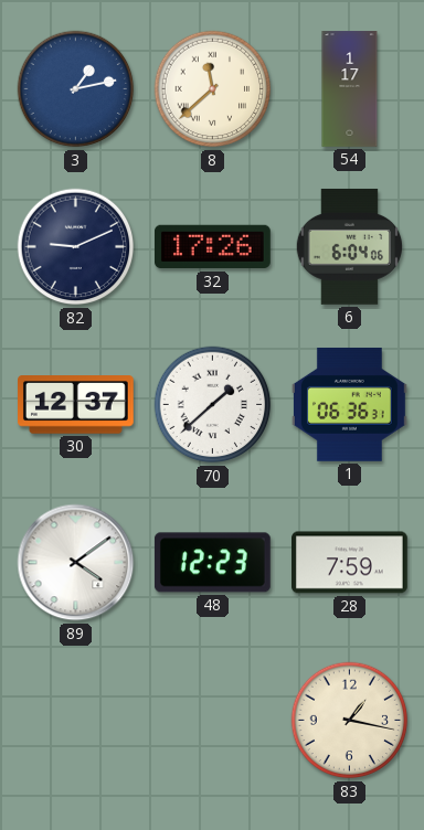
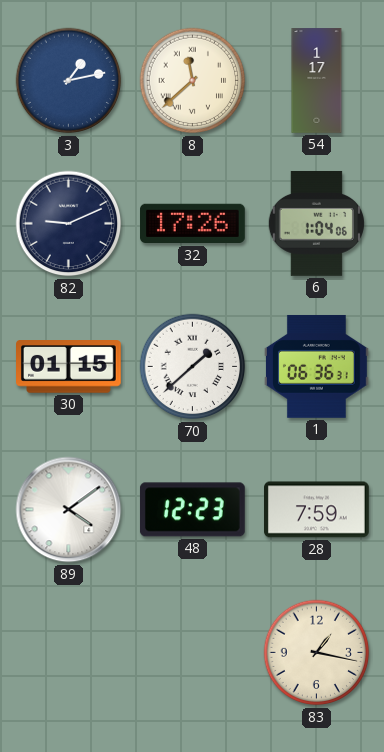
6: 6:04 -> 1:04
30: 12:37 -> 01:15
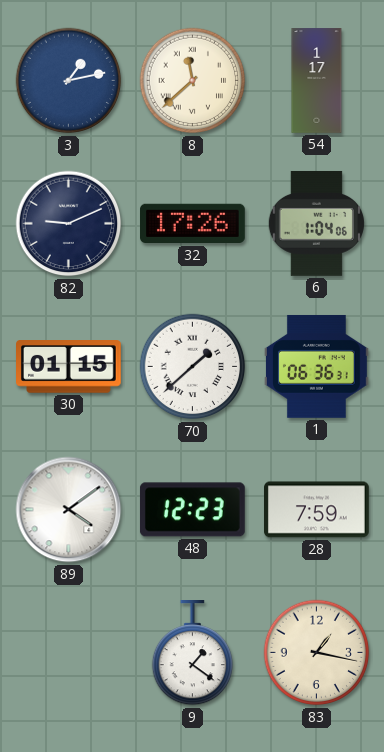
9: none -> 1:21
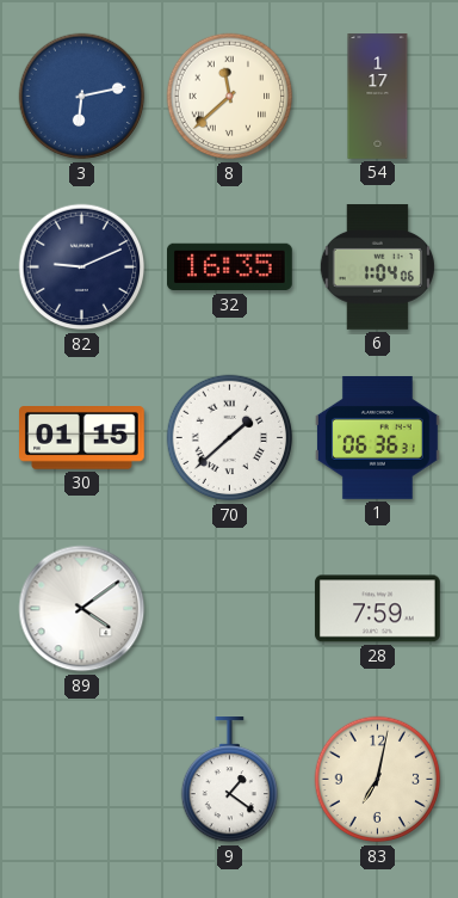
3: 1:13 -> 6:13
32: 17:26 -> 16:35
48: 12:23 -> none
83: 1:17 -> 7:02
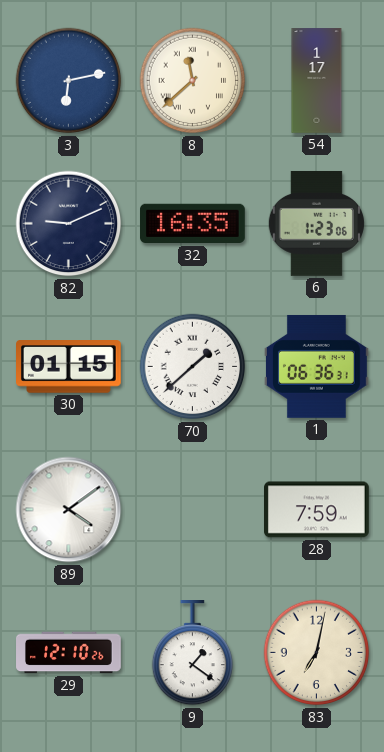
6: 1:04 -> 1:23
29: none -> 12:10
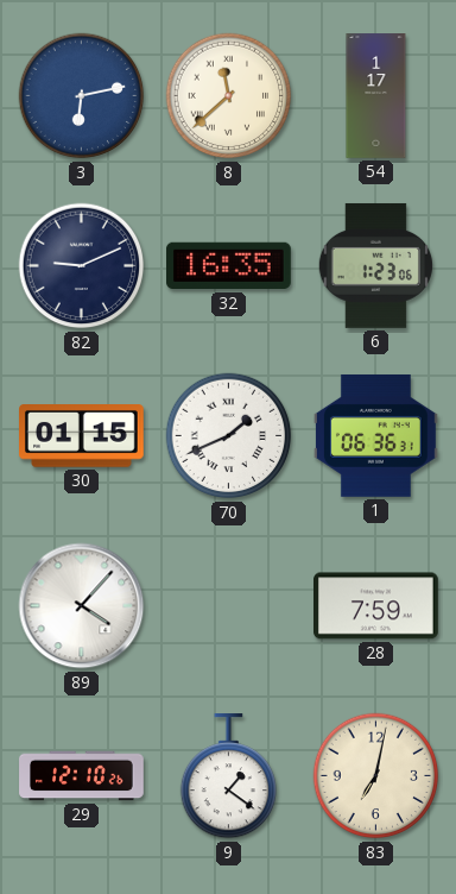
70: 1:38 -> 1:41
89: 4:09 -> 4:07
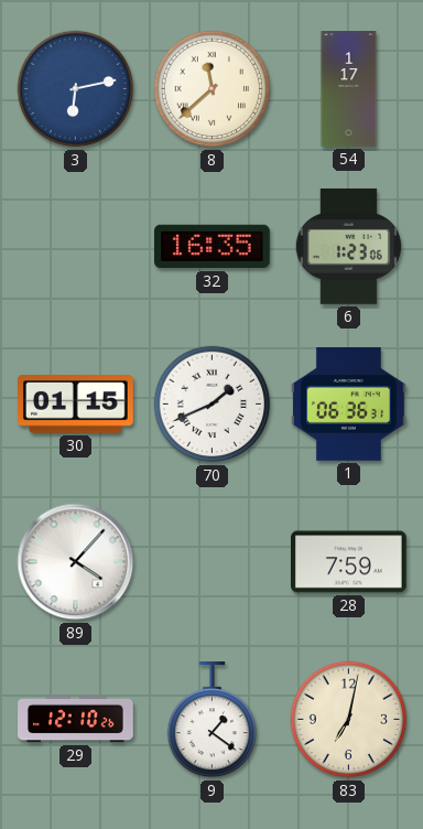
82: 9:11 -> none
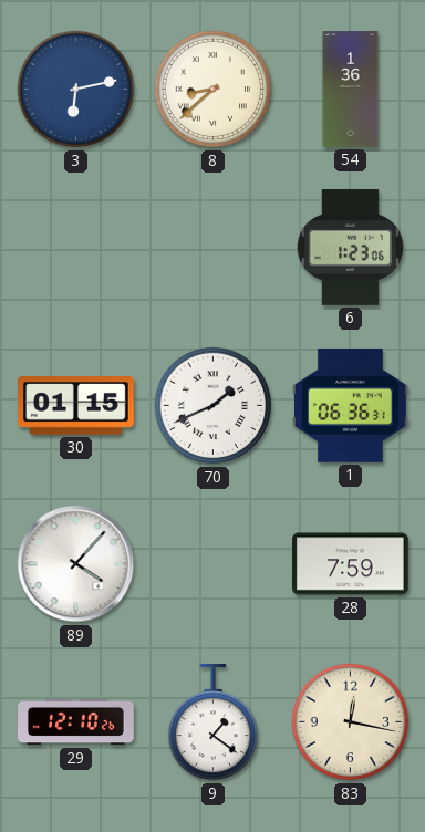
8: 11:38 -> 8:38
54: 1:17 -> 1:36
32: 16:35 -> none
83: 7:02 -> 12:17
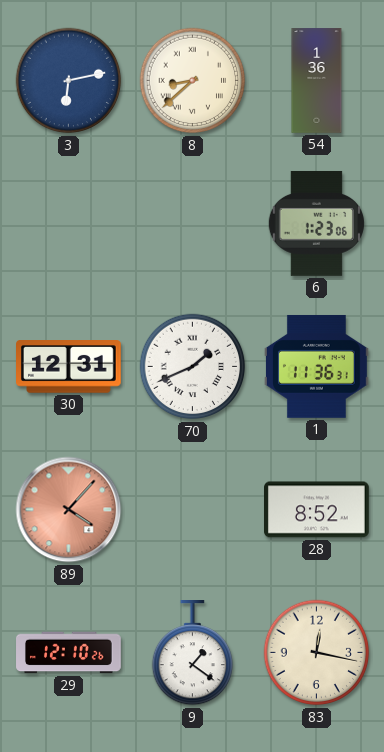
30: 01:15 -> 12:31
1: 06:36 -> 11:36
89 dial: white -> salmon
28: 7:59 -> 8:52
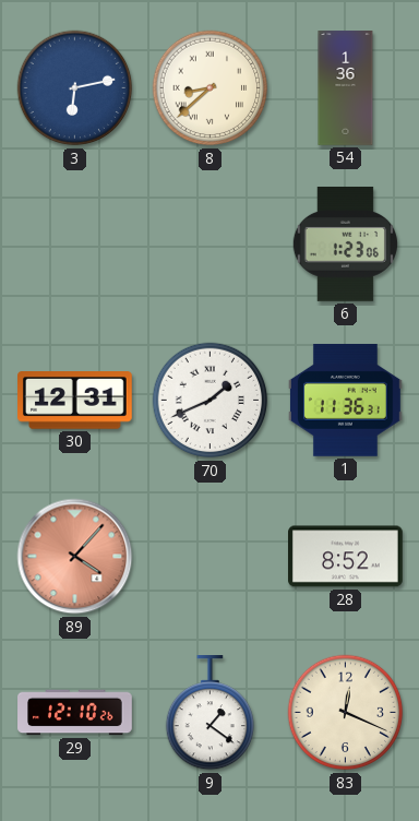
83: 12:17 -> 12:19
